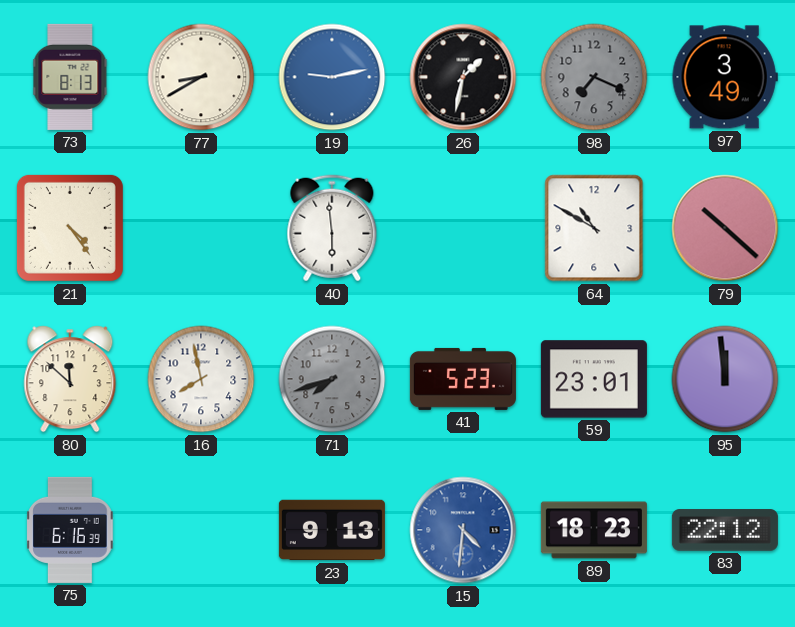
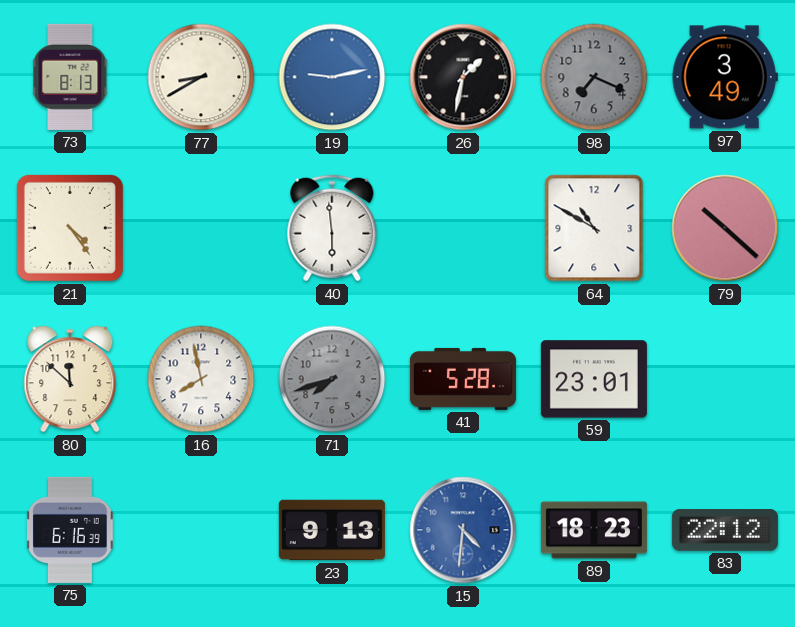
41: 5:23 -> 5:28
95: 11:59 -> none
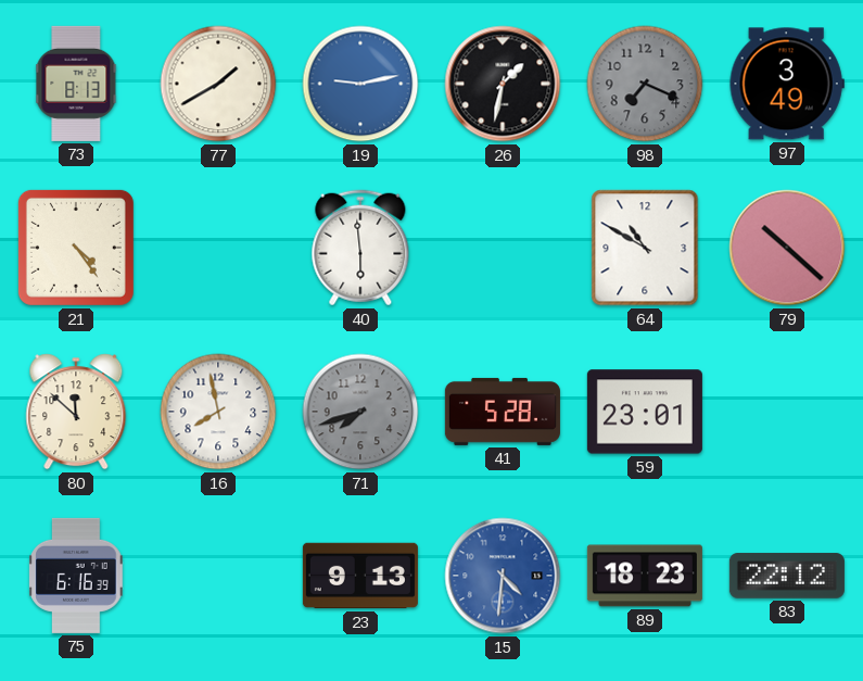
77: 8:40 -> 1:40
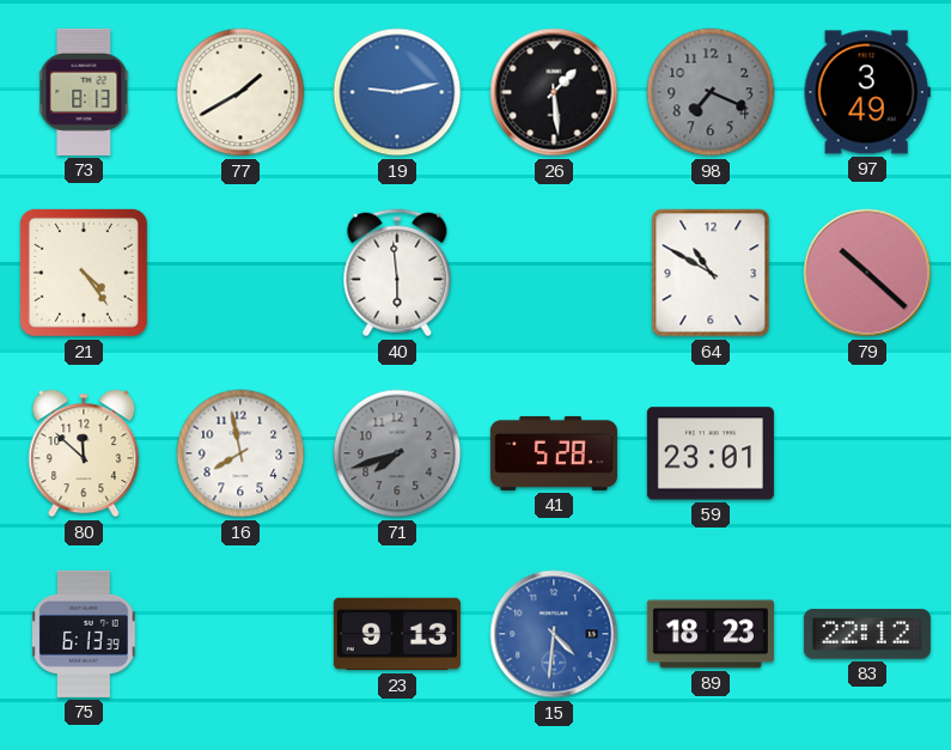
26: 1:32 -> 1:29
75: 6:16 -> 6:13
